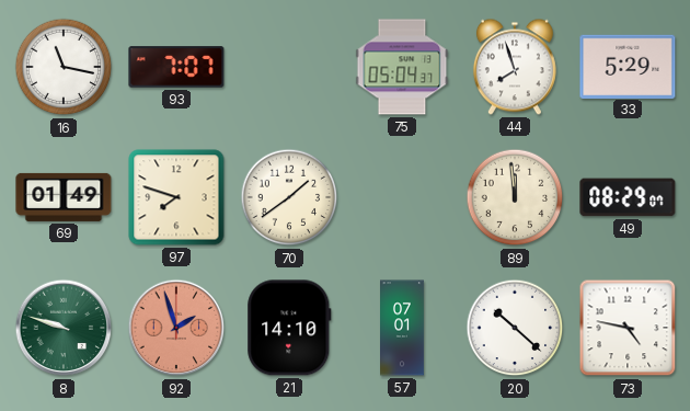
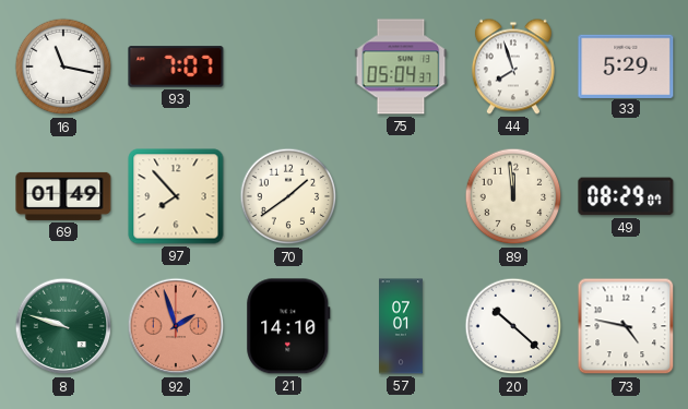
97: 7:48 -> 7:53
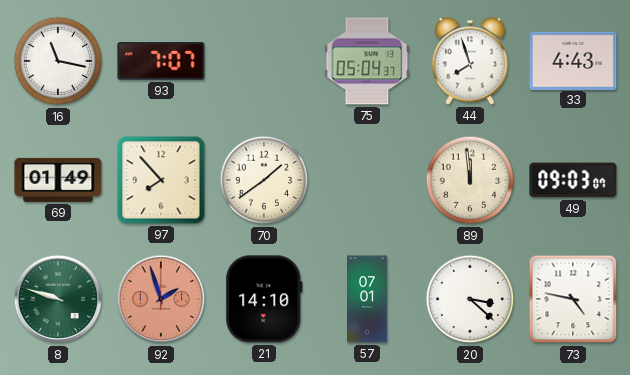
33: 5:29 -> 4:43
49: 08:29 -> 09:03
20: 10:22 -> 3:22
